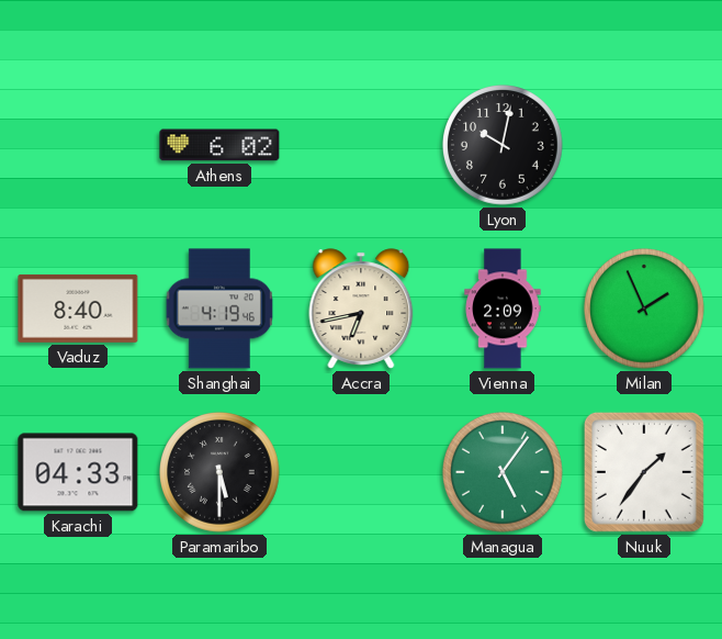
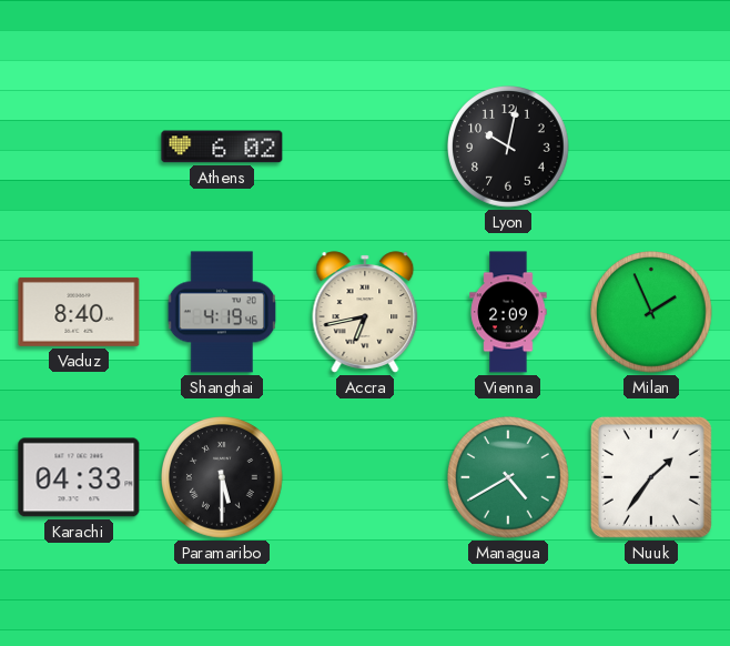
Managua: 5:06 -> 4:40
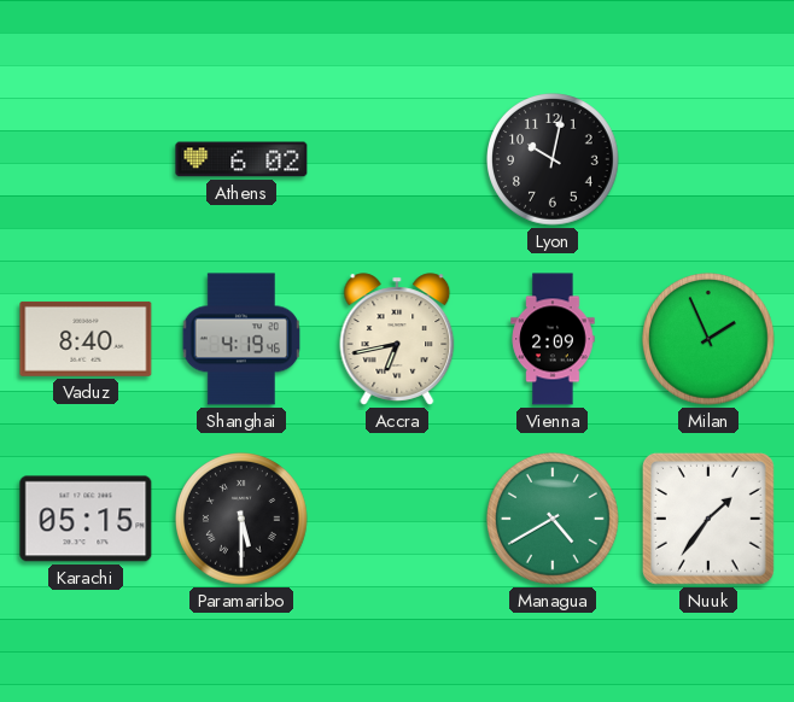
Karachi: 04:33 -> 05:15
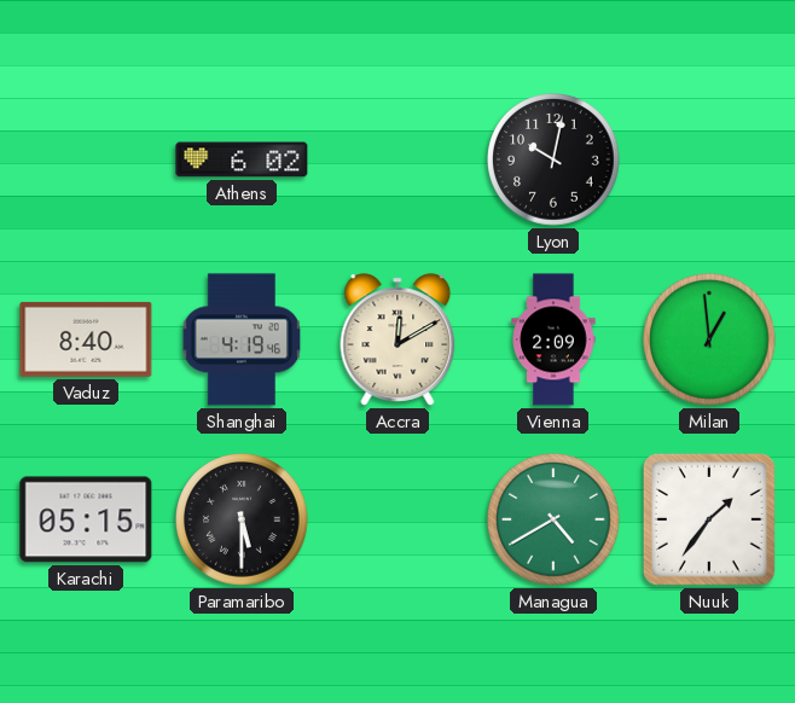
Accra: 6:43 -> 12:10
Milan: 1:56 -> 12:59
